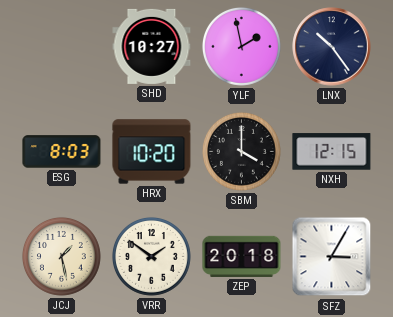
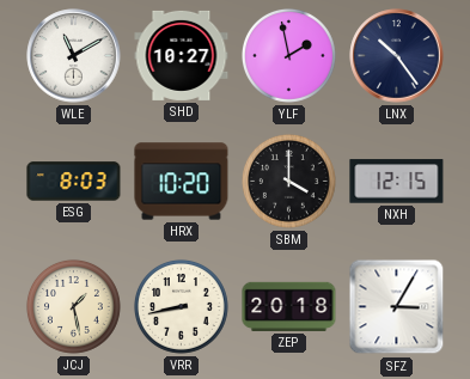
WLE: none -> 11:10
VRR: 1:51 -> 8:43
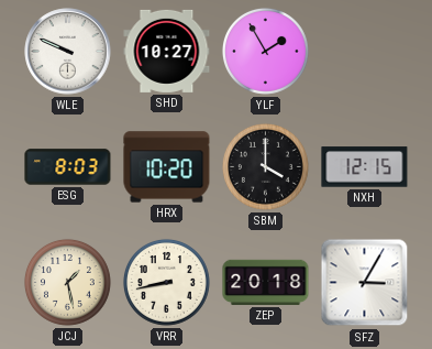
WLE: 11:10 -> 9:49
YLF: 1:58 -> 1:55
LNX: 10:24 -> none
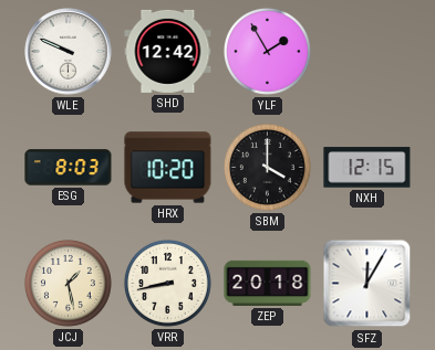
SHD: 10:27 -> 12:42
SFZ: 3:05 -> 12:05
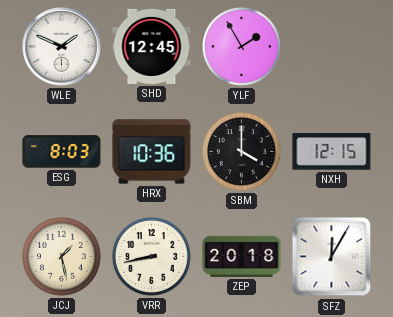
WLE: 9:49 -> 1:49
SHD: 12:42 -> 12:45
HRX: 10:20 -> 10:36
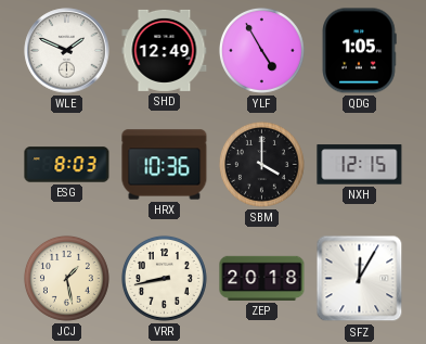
SHD: 12:45 -> 12:49
YLF: 1:55 -> 4:55
QDG: none -> 1:05
